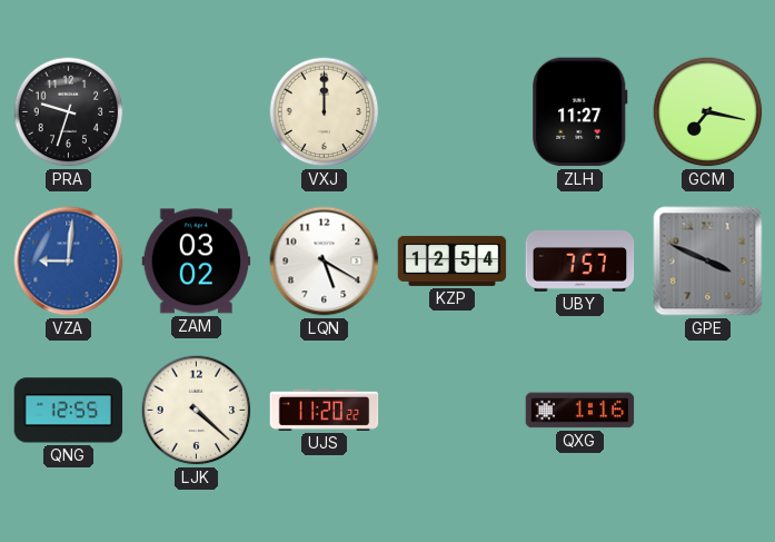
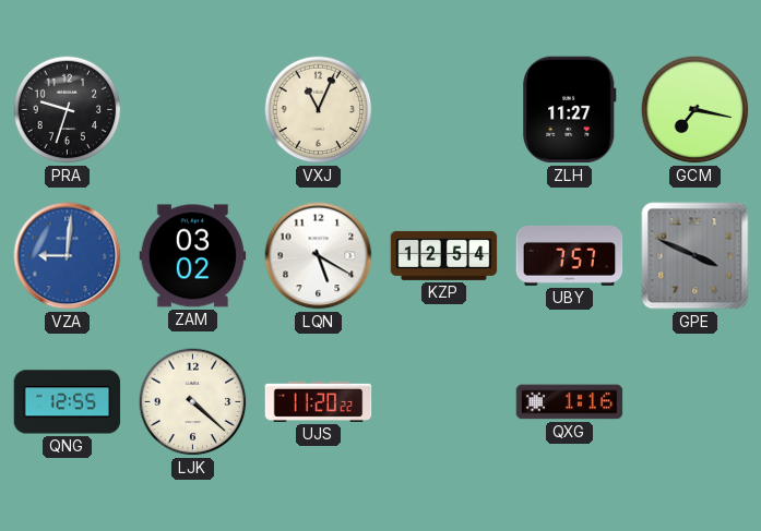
VXJ: 12:00 -> 11:04
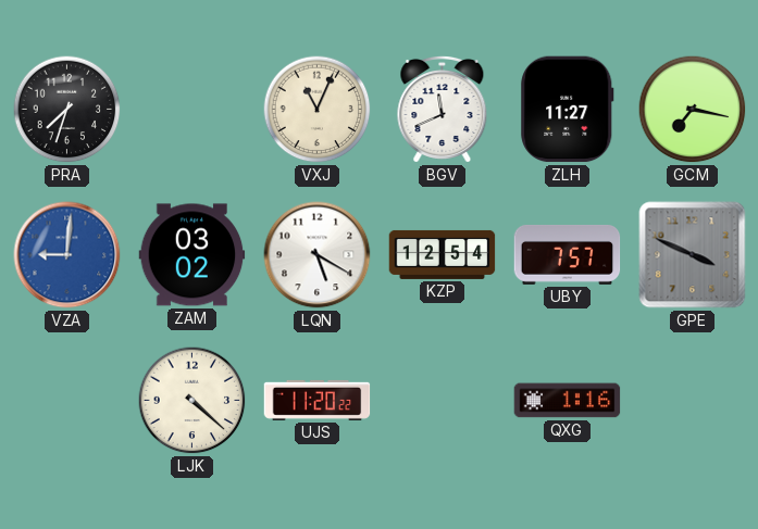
PRA: 9:33 -> 7:33
BGV: none -> 11:41
QNG: 12:55 -> none
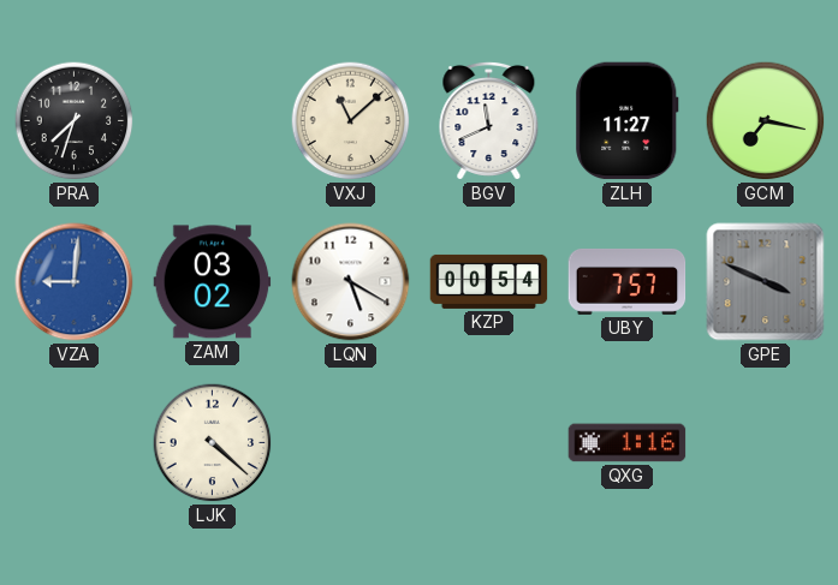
VXJ: 11:04 -> 11:08
KZP: 12:54 -> 00:54
UJS: 11:20 -> none
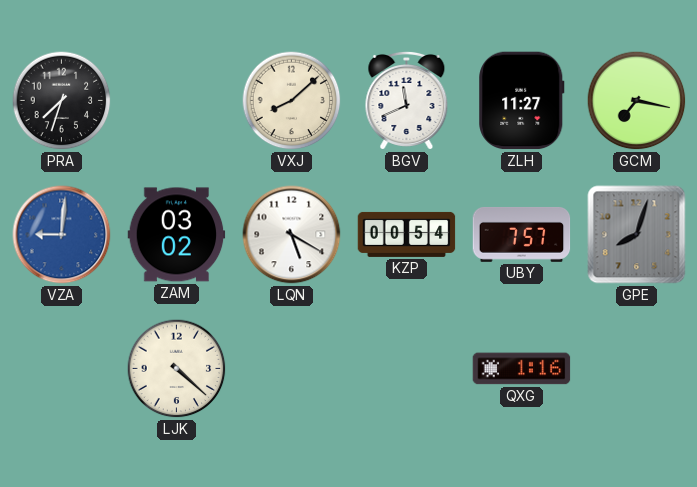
VXJ: 11:08 -> 8:08
GPE: 3:49 -> 8:03
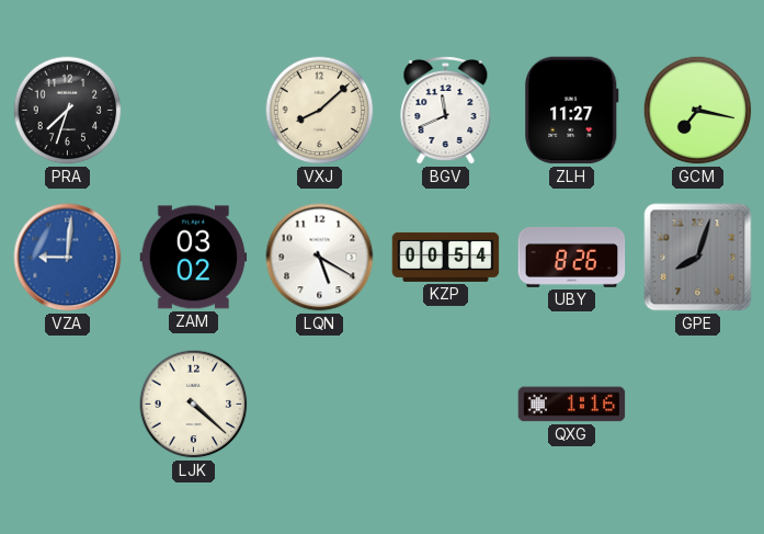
UBY: 7:57 -> 8:26
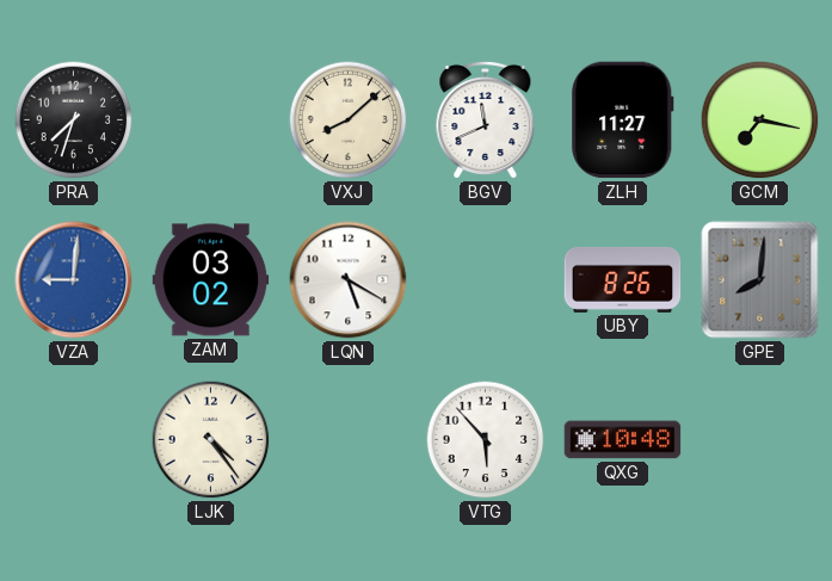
KZP: 00:54 -> none
GPE: 8:03 -> 8:01
LJK: 4:22 -> 4:24
VTG: none -> 5:53
QXG: 1:16 -> 10:48
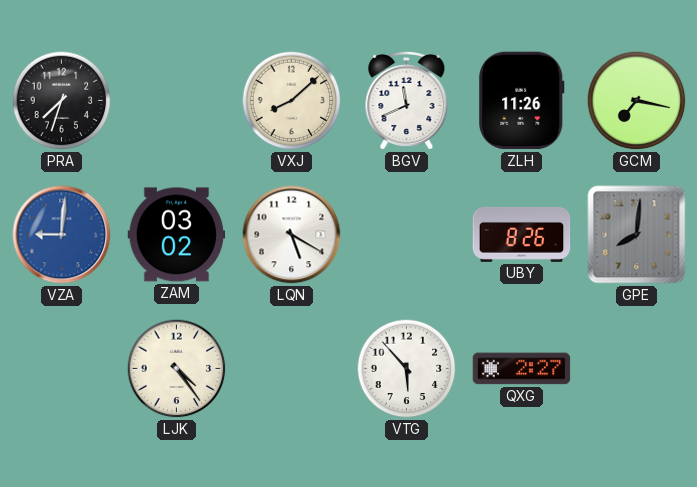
ZLH: 11:27 -> 11:26
QXG: 10:48 -> 2:27
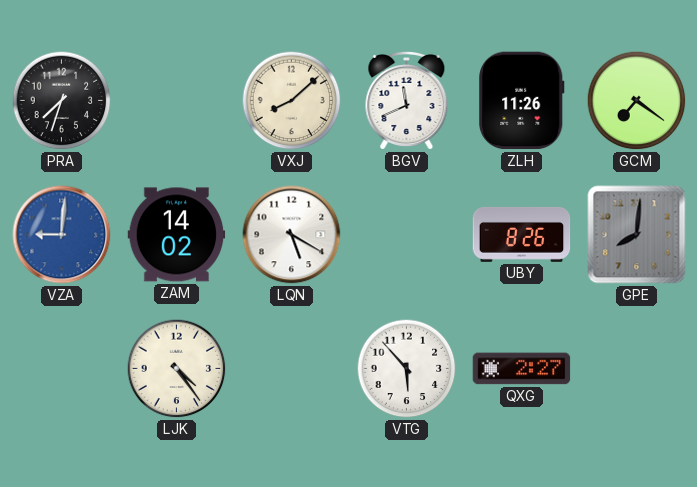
GCM: 7:17 -> 7:21
ZAM: 03:02 -> 14:02
